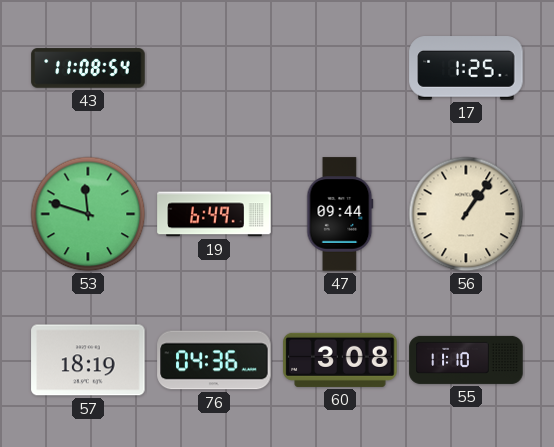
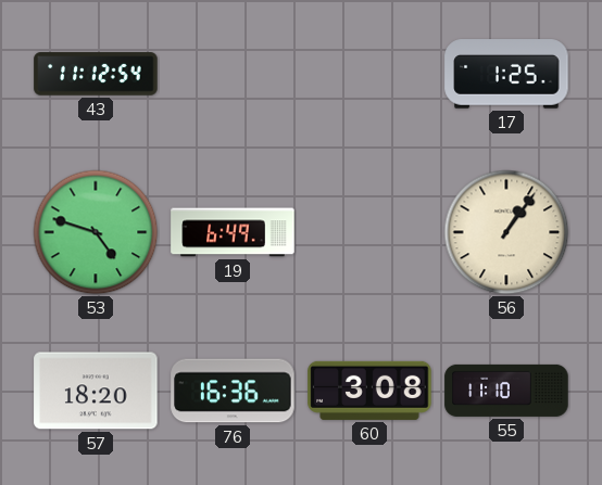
43: 11:08 -> 11:12
53: 11:48 -> 4:48
47: 09:44 -> none
57: 18:19 -> 18:20
76: 04:36 -> 16:36
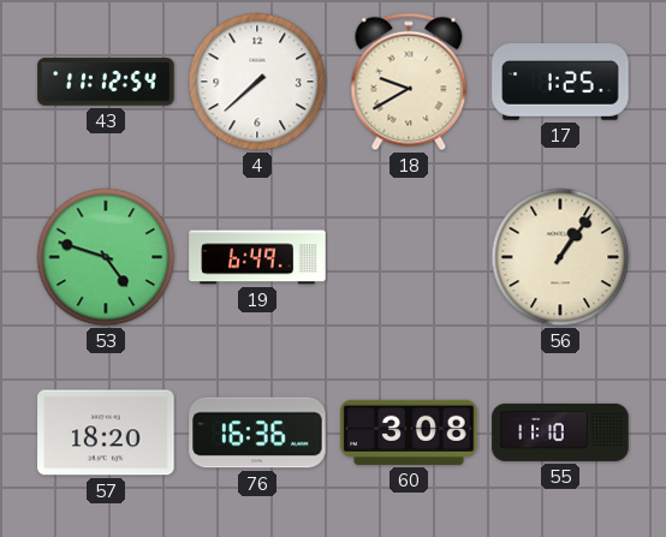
4: none -> 7:38
18: none -> 9:40
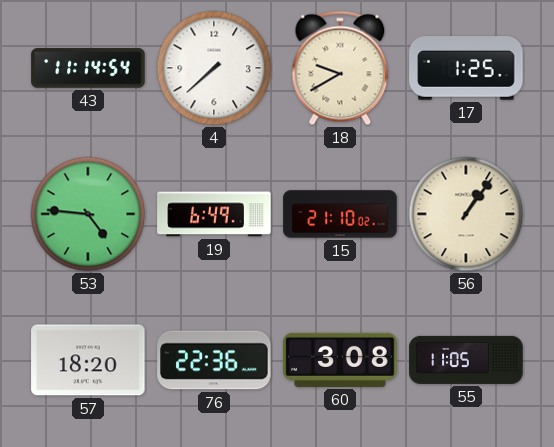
43: 11:12 -> 11:14
53: 4:48 -> 4:46
15: none -> 21:10
76: 16:36 -> 22:36
55: 11:10 -> 11:05
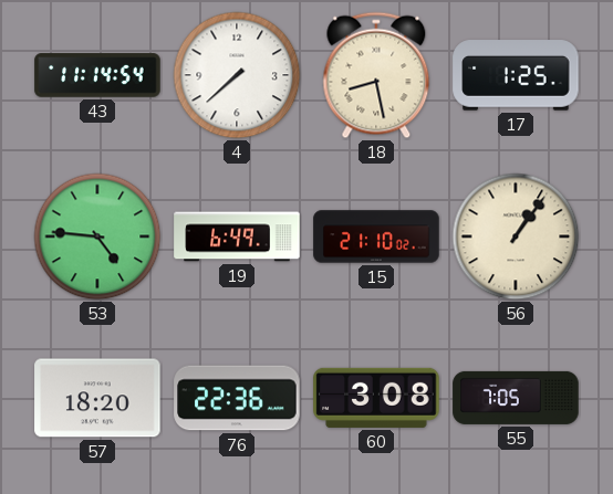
18: 9:40 -> 8:28
55: 11:05 -> 7:05
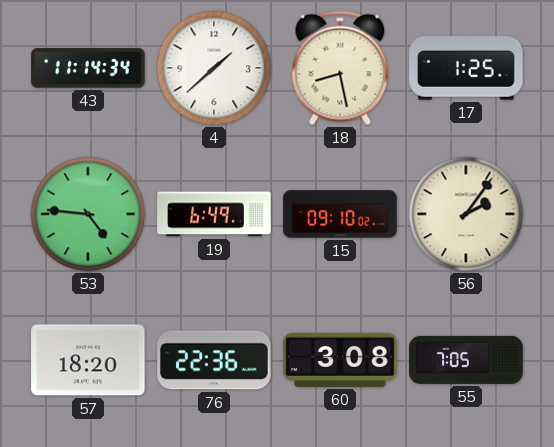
43: 11:14:54 -> 11:14:34
4: 7:38 -> 1:38
15: 21:10 -> 09:10
56: 1:06 -> 2:06
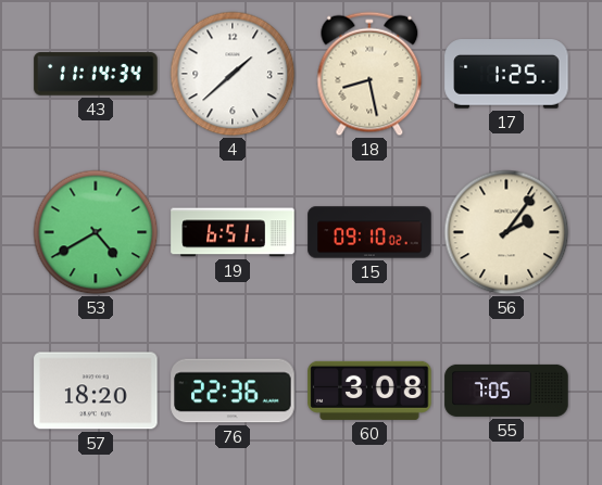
53: 4:46 -> 4:40
19: 6:49 -> 6:51
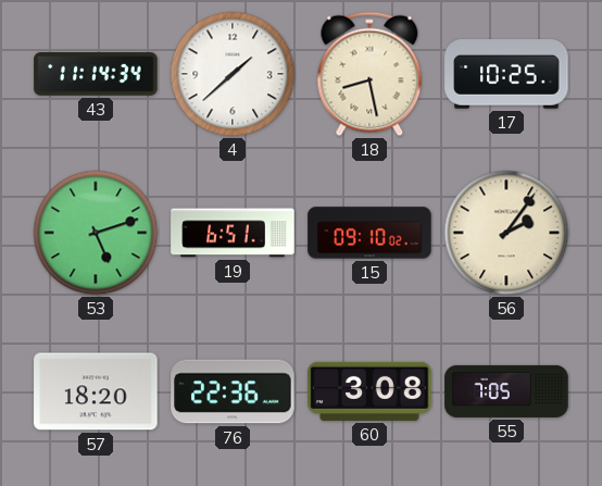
17: 1:25 -> 10:25
53: 4:40 -> 5:12
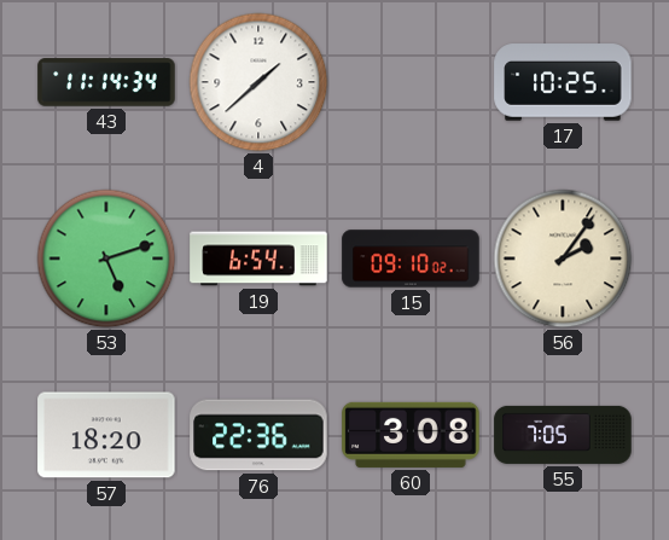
18: 8:28 -> none
19: 6:51 -> 6:54
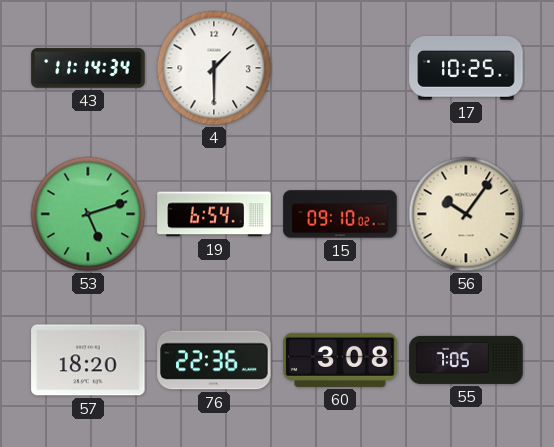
4: 1:38 -> 1:30
56: 2:06 -> 10:06
